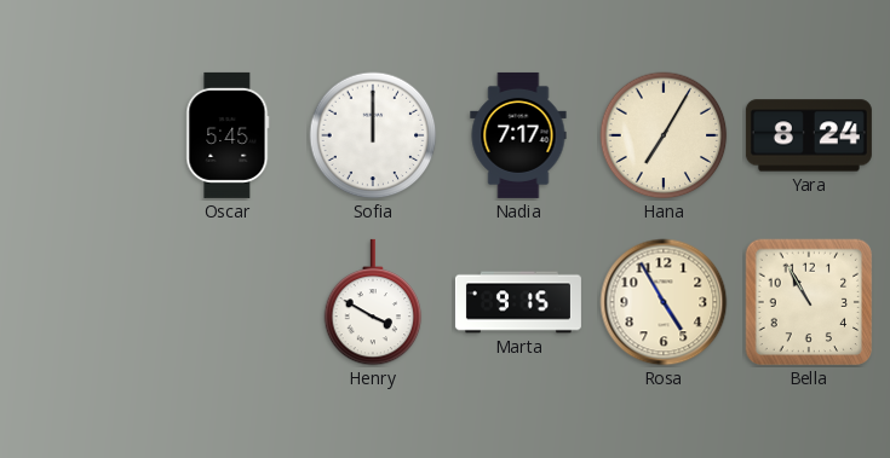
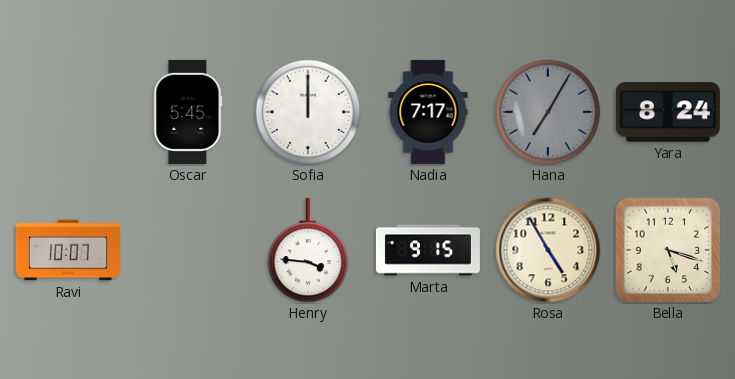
Hana dial: cream -> grey
Ravi: none -> 10:07
Henry: 3:50 -> 3:46
Bella: 10:55 -> 5:18
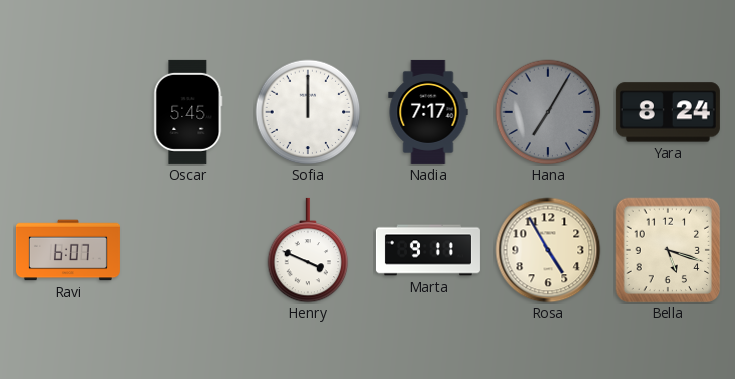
Ravi: 10:07 -> 6:07
Henry: 3:46 -> 3:49
Marta: 9:15 -> 9:11
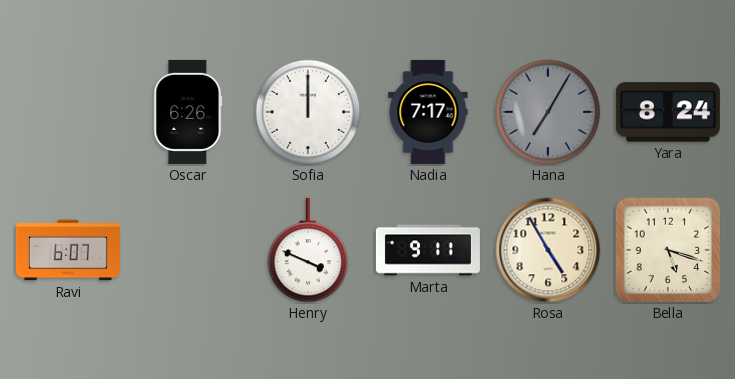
Oscar: 5:45 -> 6:26
